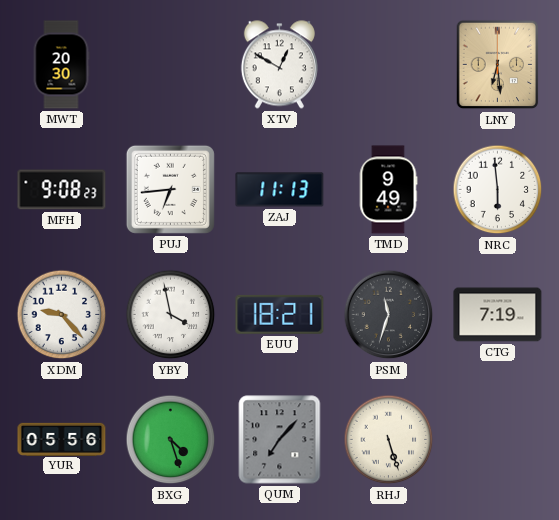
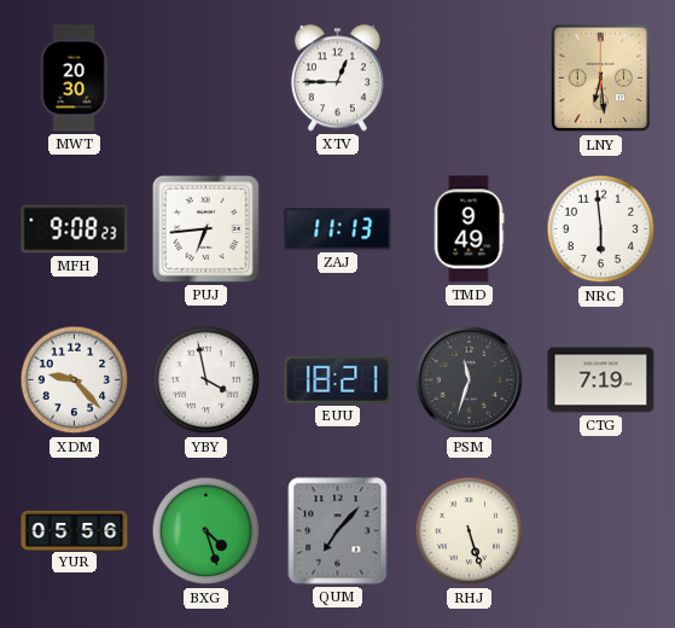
XTV: 12:50 -> 12:45
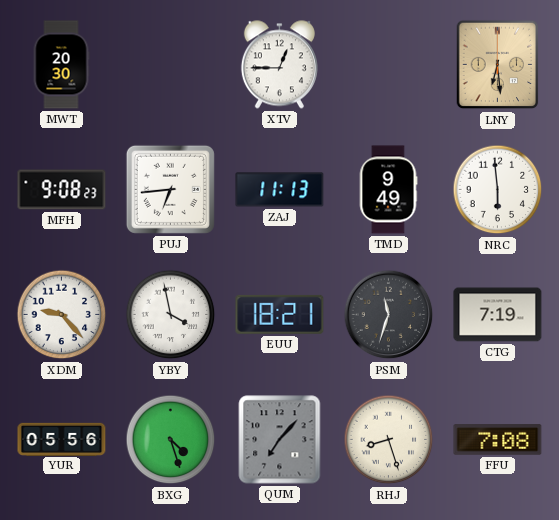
RHJ: 5:27 -> 8:27
FFU: none -> 7:08
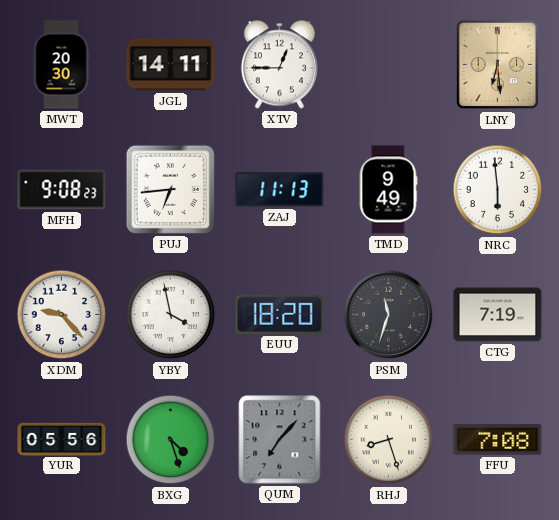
JGL: none -> 14:11
EUU: 18:21 -> 18:20
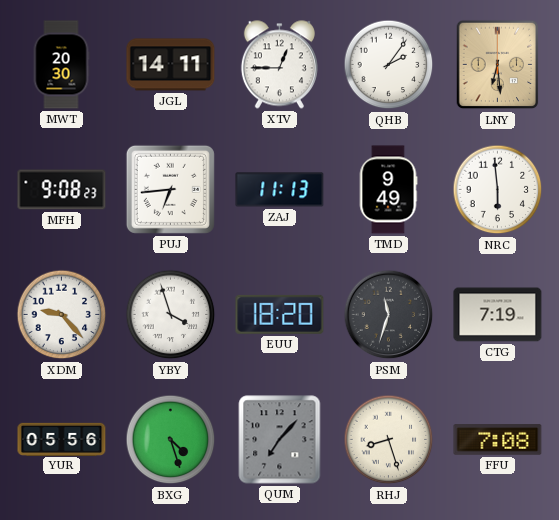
QHB: none -> 2:06
YBY: 3:58 -> 3:57
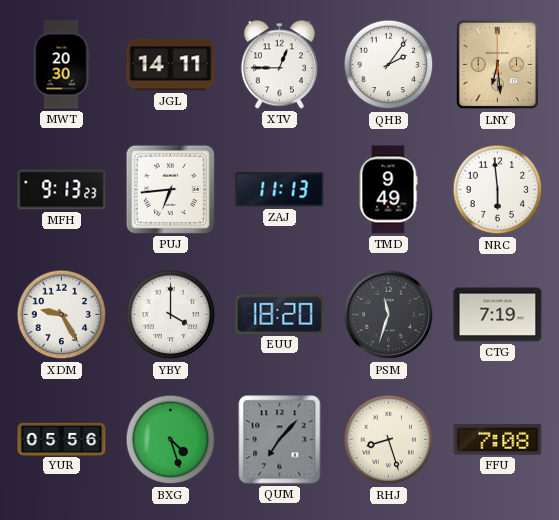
MFH: 9:08 -> 9:13
XDM: 9:23 -> 9:25
YBY: 3:57 -> 4:00
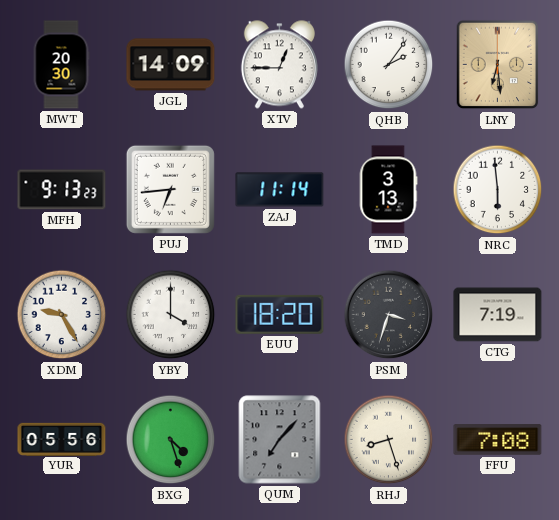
JGL: 14:11 -> 14:09
ZAJ: 11:13 -> 11:14
TMD: 9:49 -> 3:13
PSM: 11:33 -> 3:33
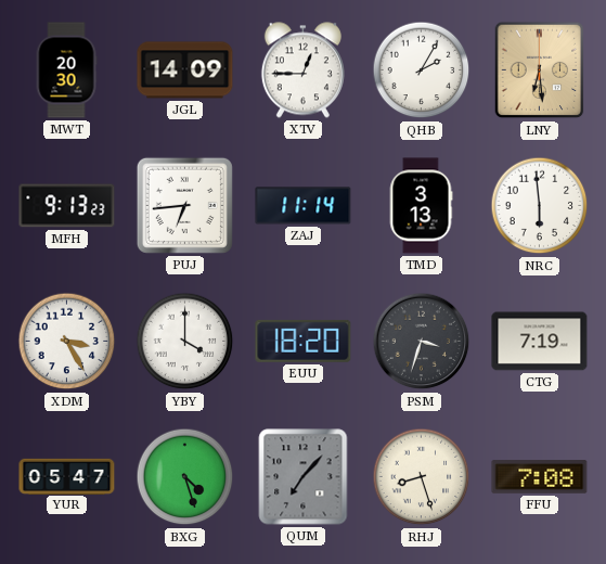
QHB: 2:06 -> 2:05
XDM: 9:25 -> 3:25
YUR: 05:56 -> 05:47
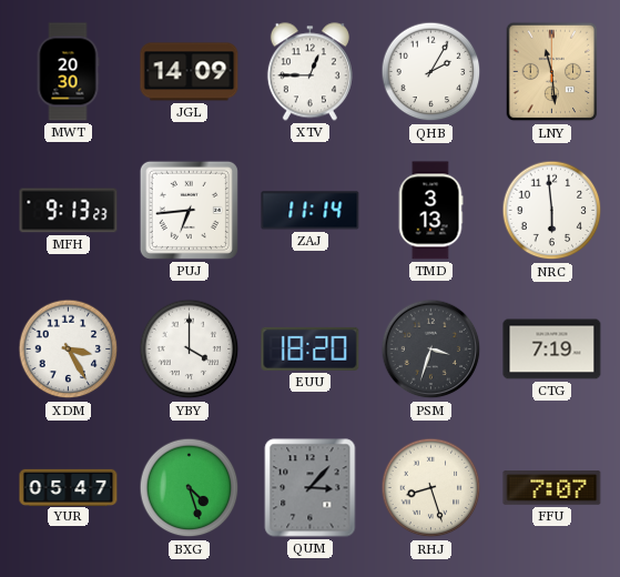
LNY: 6:29 -> 11:29
QUM: 7:07 -> 3:07
FFU: 7:08 -> 7:07
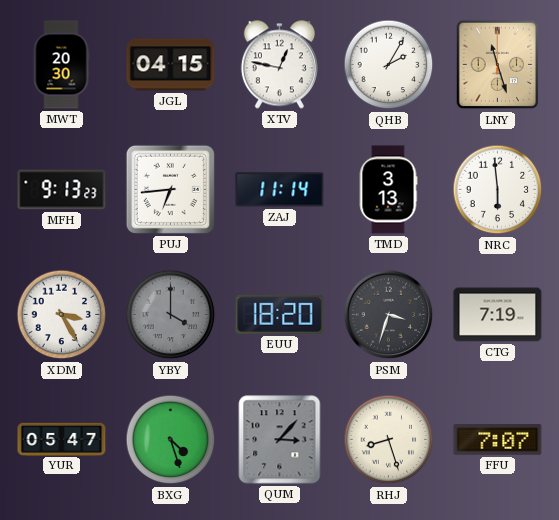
JGL: 14:09 -> 04:15
XTV: 12:45 -> 12:47
LNY: 11:29 -> 11:27
YBY dial: white -> grey
